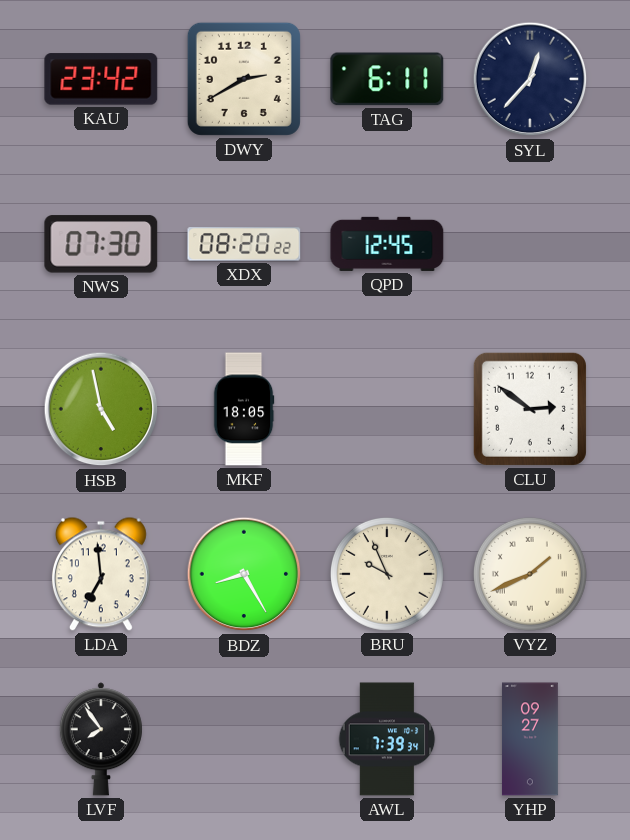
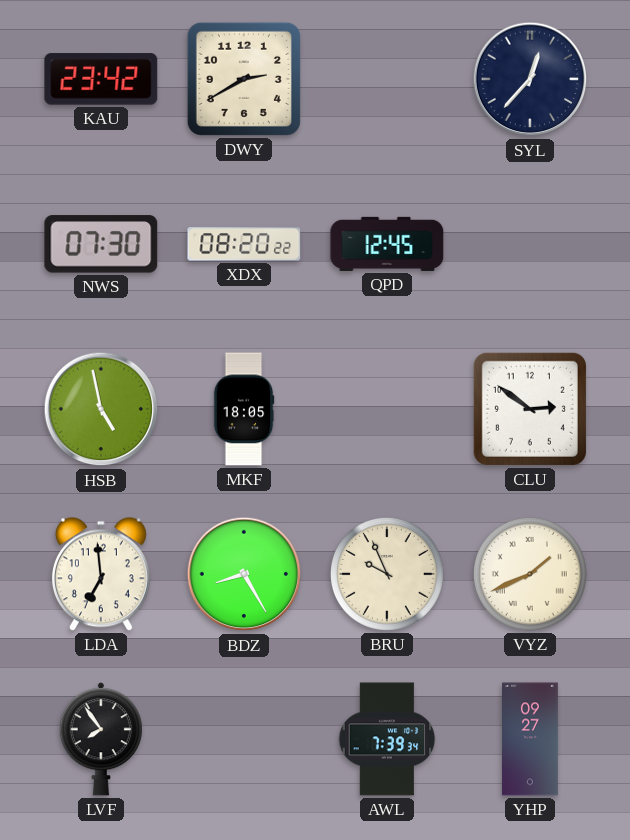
TAG: 6:11 -> none
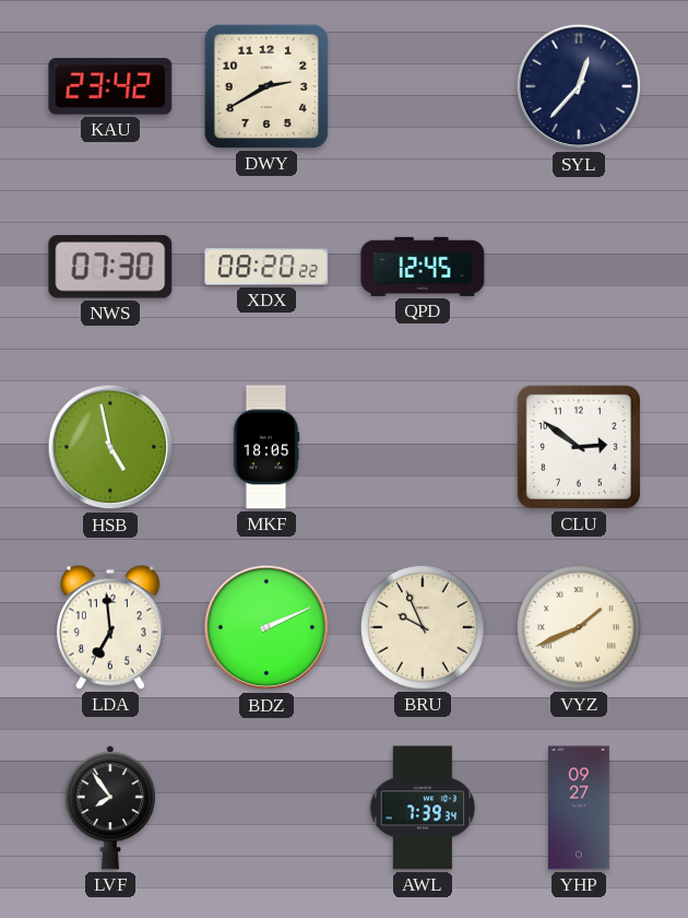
BDZ: 8:25 -> 2:11
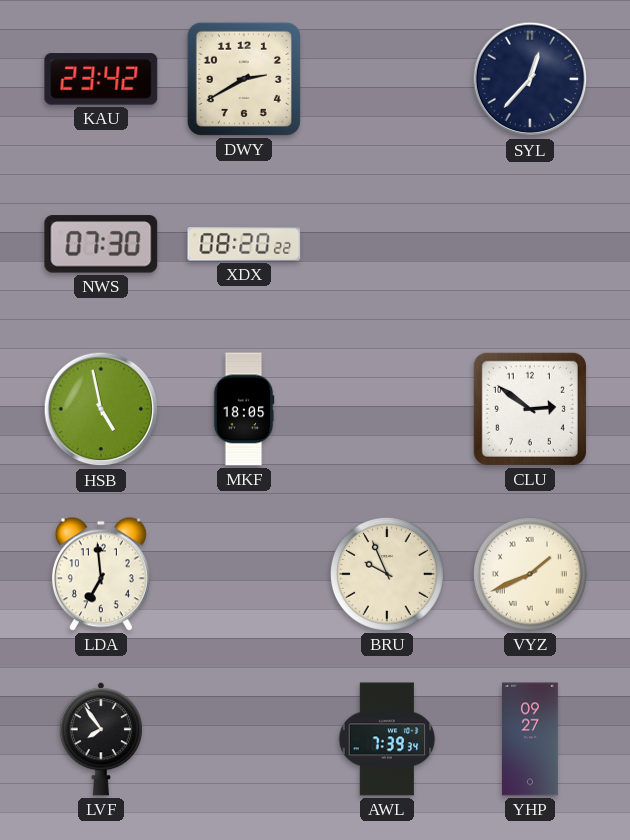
QPD: 12:45 -> none
BDZ: 2:11 -> none
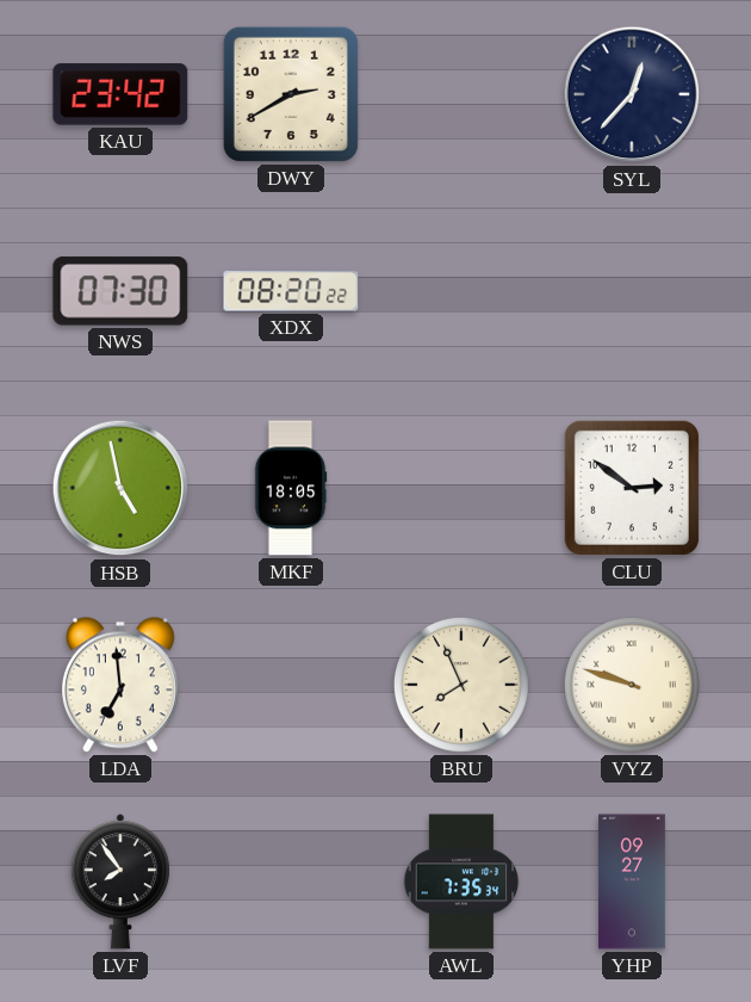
BRU: 9:56 -> 7:56
VYZ: 1:41 -> 9:48
AWL: 7:39 -> 7:35
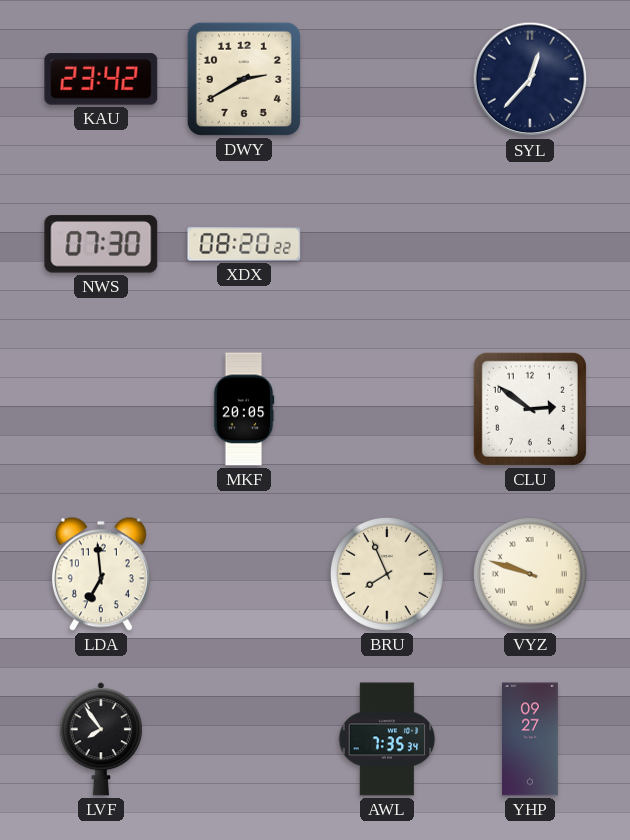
HSB: 4:58 -> none
MKF: 18:05 -> 20:05
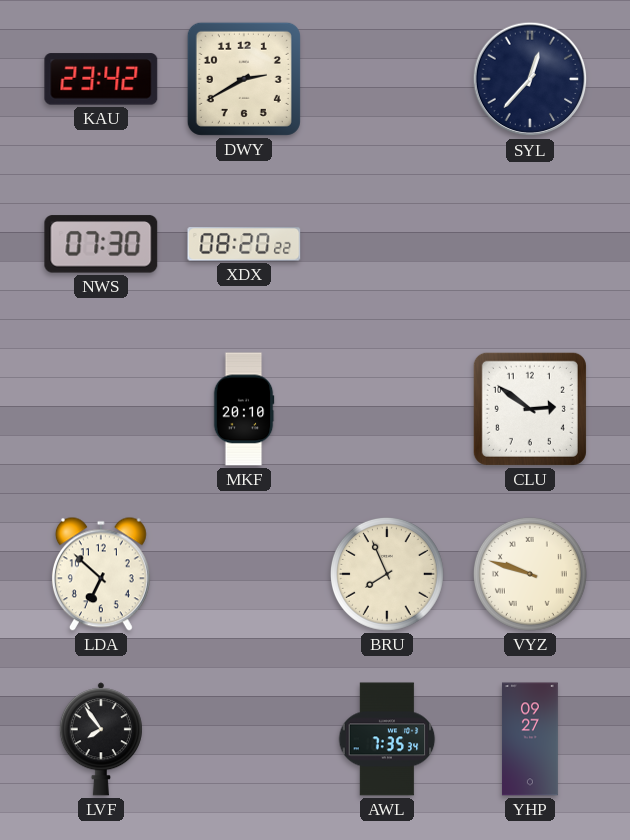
MKF: 20:05 -> 20:10
LDA: 6:59 -> 6:52
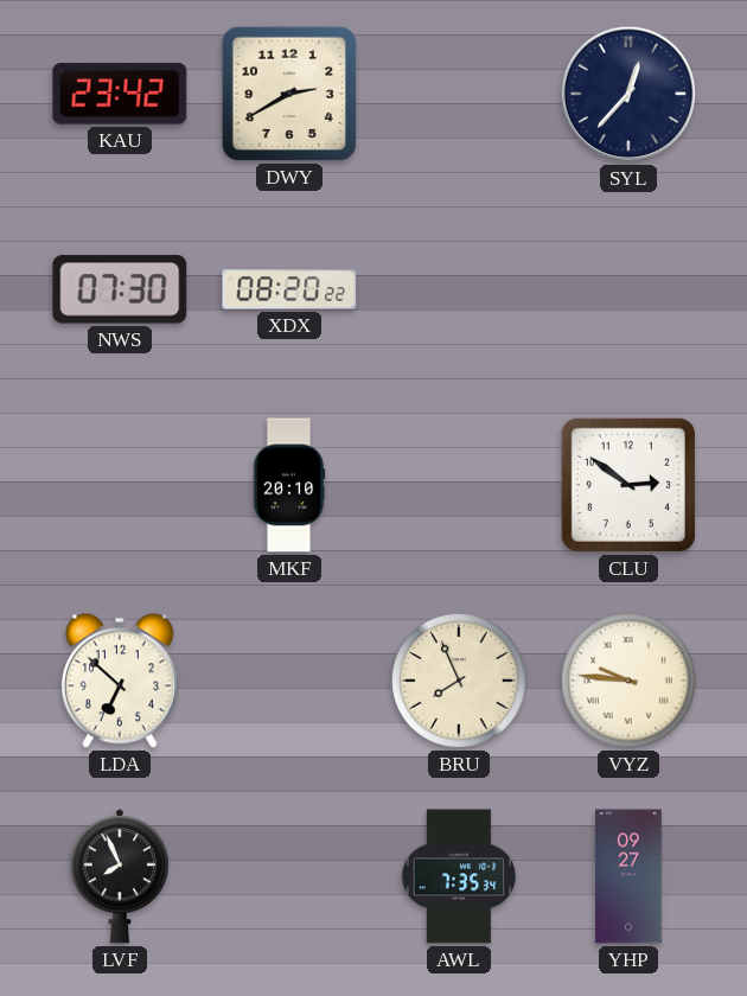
VYZ: 9:48 -> 9:46
LVF: 7:54 -> 7:56
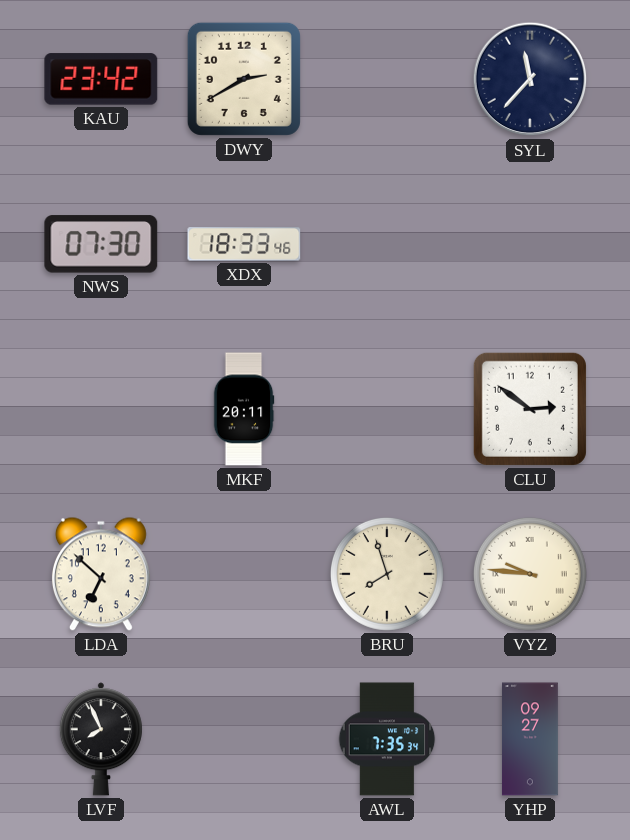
SYL: 12:37 -> 11:37
XDX: 08:20 -> 18:33
MKF: 20:10 -> 20:11
BRU: 7:56 -> 7:57
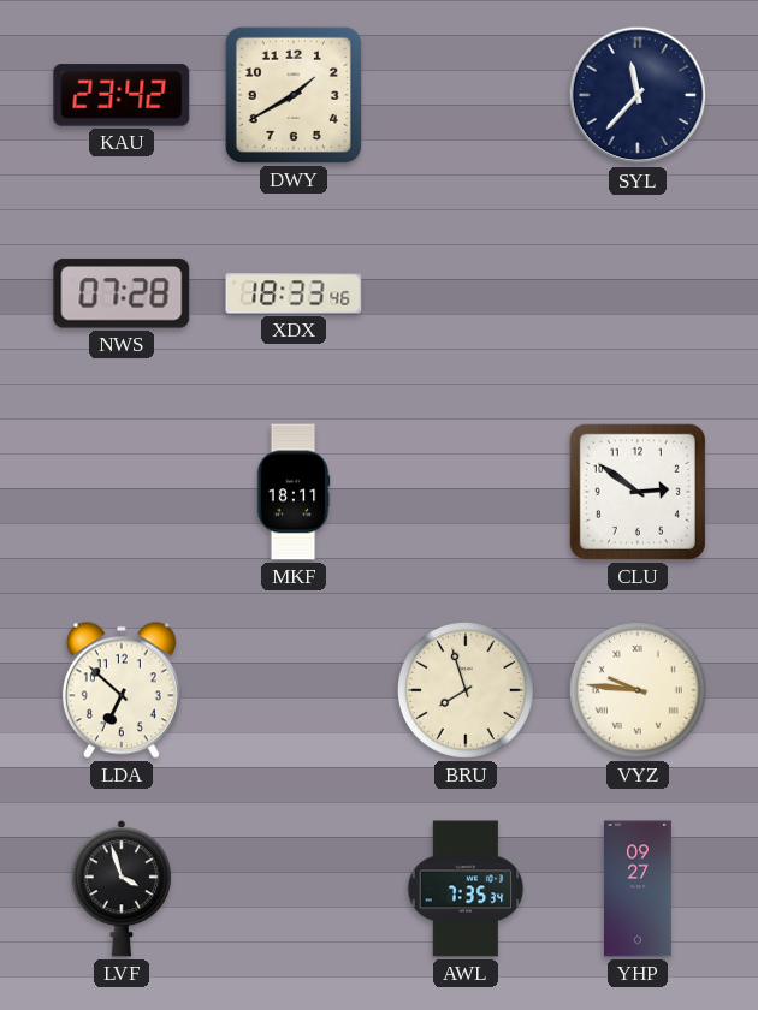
DWY: 2:40 -> 1:40
NWS: 07:30 -> 07:28
MKF: 20:11 -> 18:11
LVF: 7:56 -> 3:57
